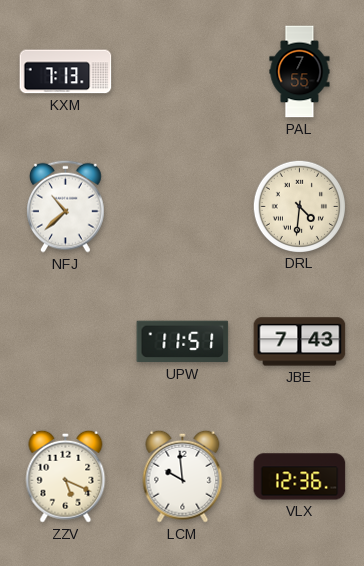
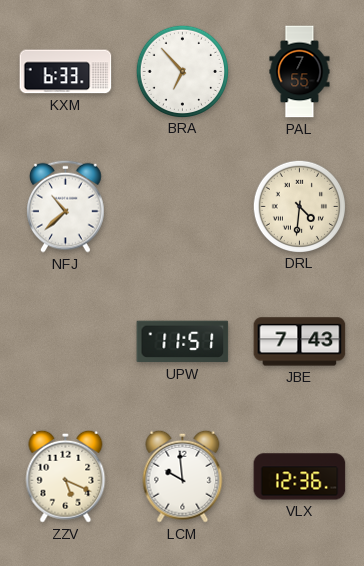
KXM: 7:13 -> 6:33
BRA: none -> 6:53
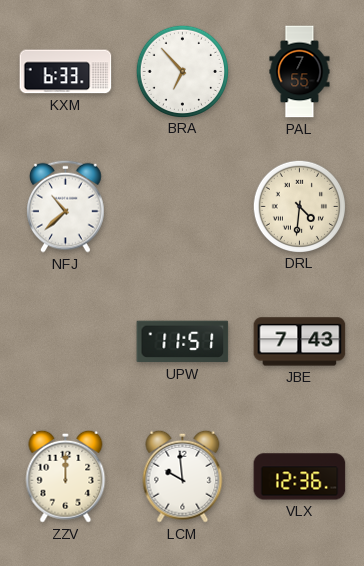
ZZV: 5:19 -> 12:00
